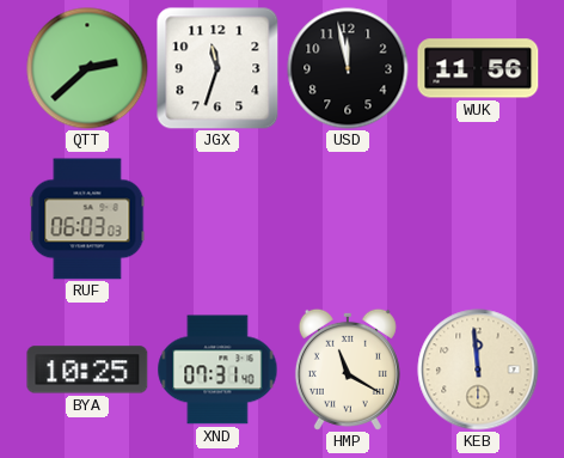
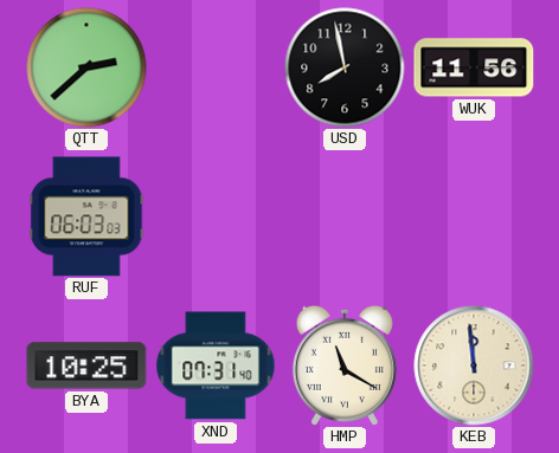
JGX: 11:33 -> none
USD: 11:58 -> 7:58
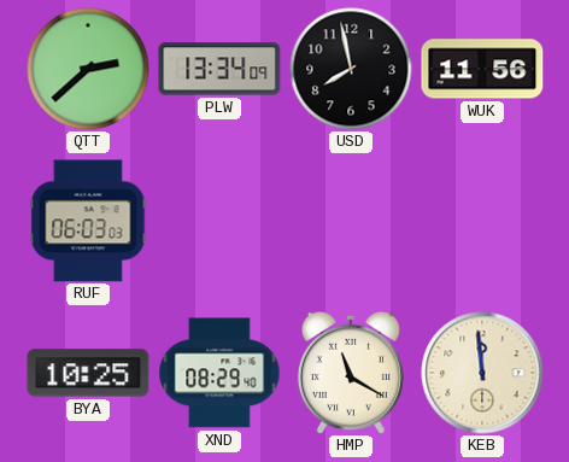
PLW: none -> 13:34
XND: 07:31 -> 08:29
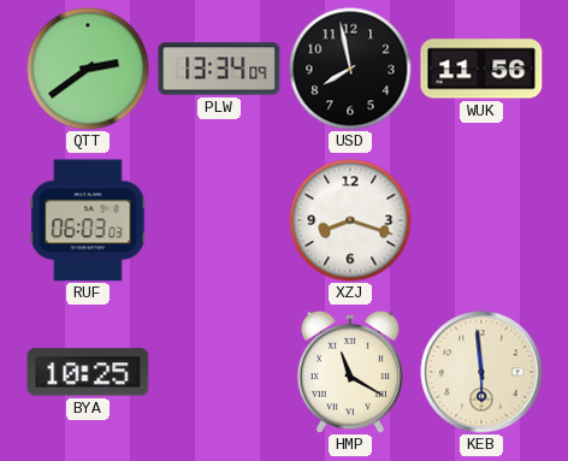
QTT: 2:38 -> 2:39
XZJ: none -> 8:18
XND: 08:29 -> none
KEB: 11:59 -> 5:59
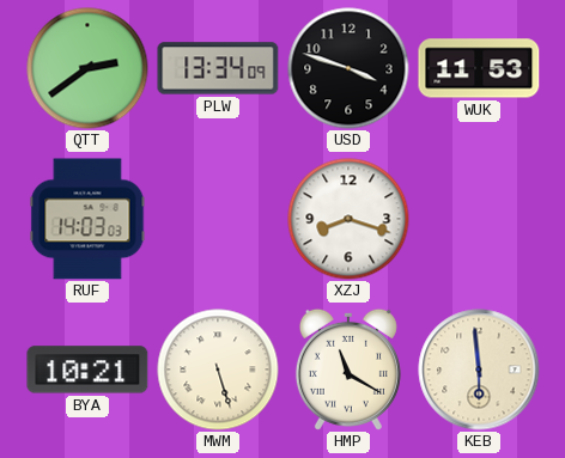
USD: 7:58 -> 3:48
WUK: 11:56 -> 11:53
RUF: 06:03 -> 14:03
BYA: 10:25 -> 10:21
MWM: none -> 5:27
